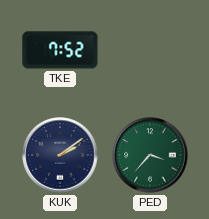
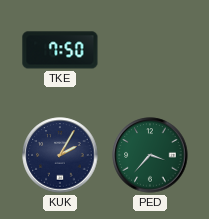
TKE: 7:52 -> 7:50
KUK: 2:09 -> 2:05
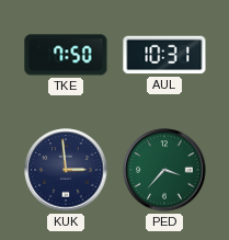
AUL: none -> 10:31
KUK: 2:05 -> 2:59
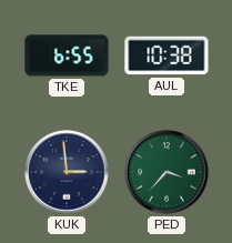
TKE: 7:50 -> 6:55
AUL: 10:31 -> 10:38
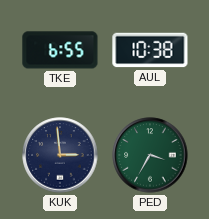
PED: 3:37 -> 3:35
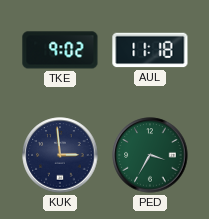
TKE: 6:55 -> 9:02
AUL: 10:38 -> 11:18
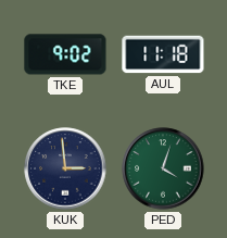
PED: 3:35 -> 4:03
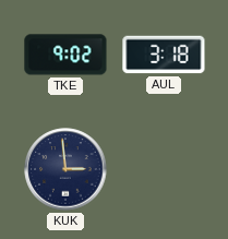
AUL: 11:18 -> 3:18
PED: 4:03 -> none
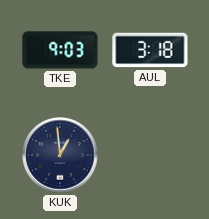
TKE: 9:02 -> 9:03
KUK: 2:59 -> 12:59
